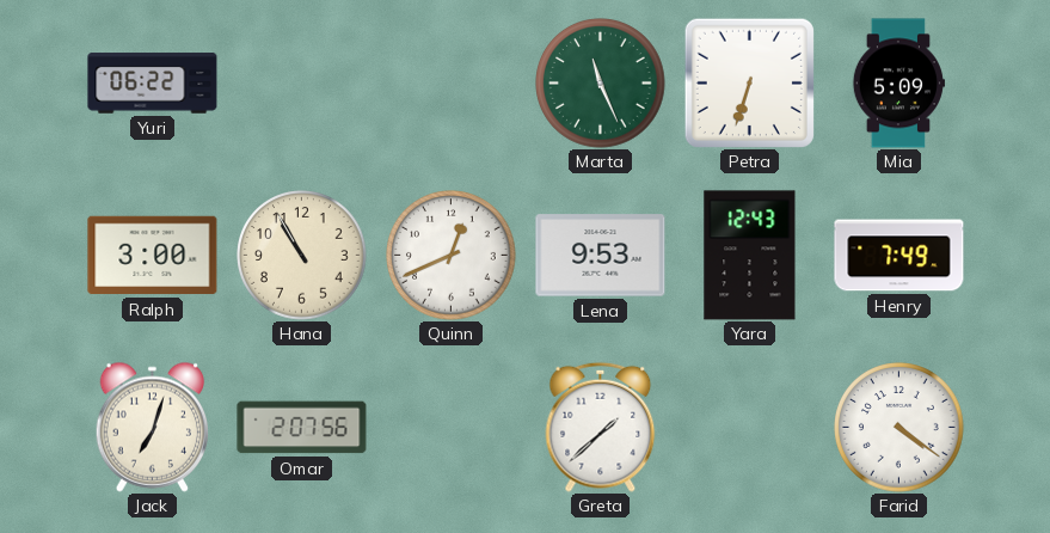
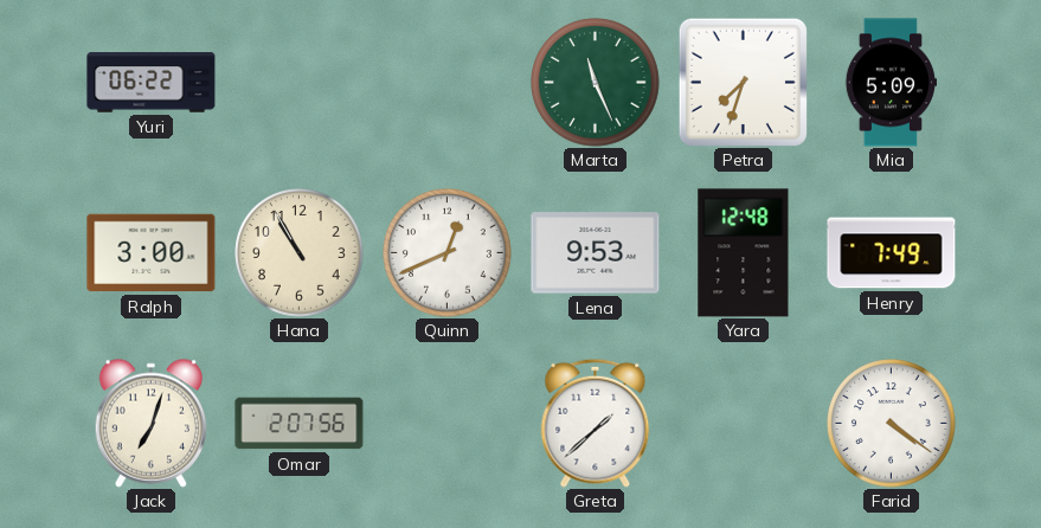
Petra: 6:33 -> 7:33
Yara: 12:43 -> 12:48
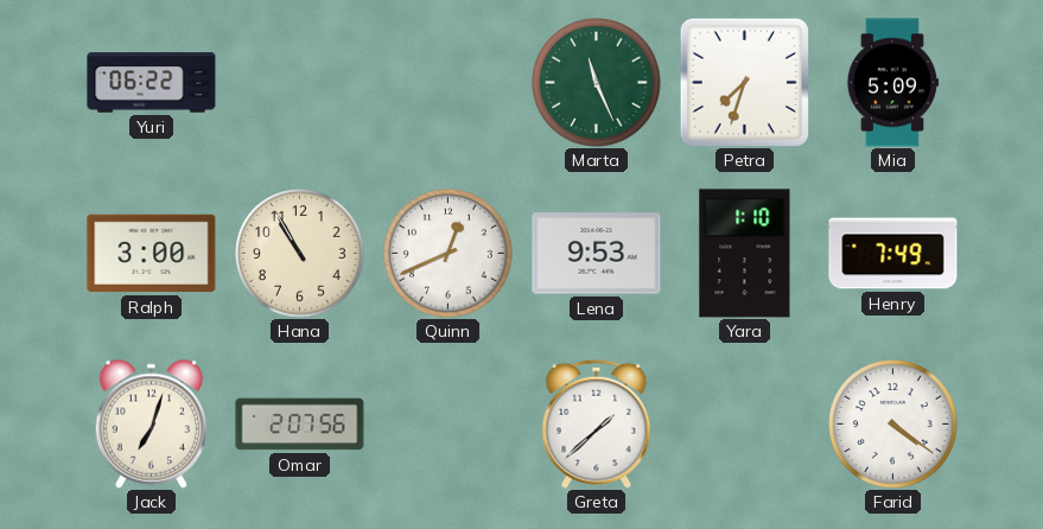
Yara: 12:48 -> 1:10
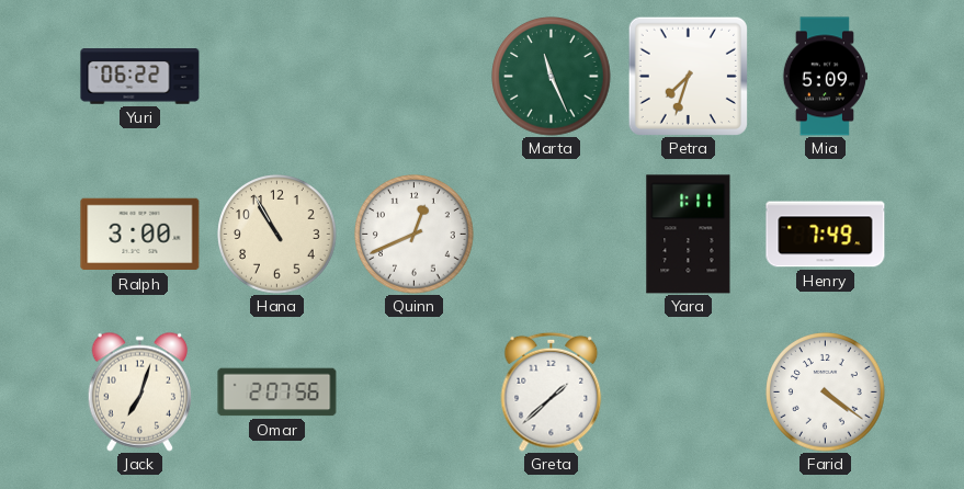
Lena: 9:53 -> none
Yara: 1:10 -> 1:11
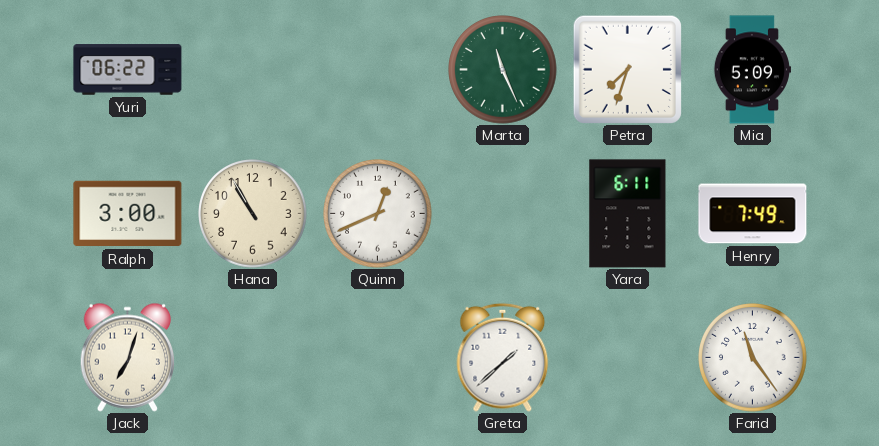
Yara: 1:11 -> 6:11
Omar: 2:07 -> none
Farid: 4:21 -> 11:24
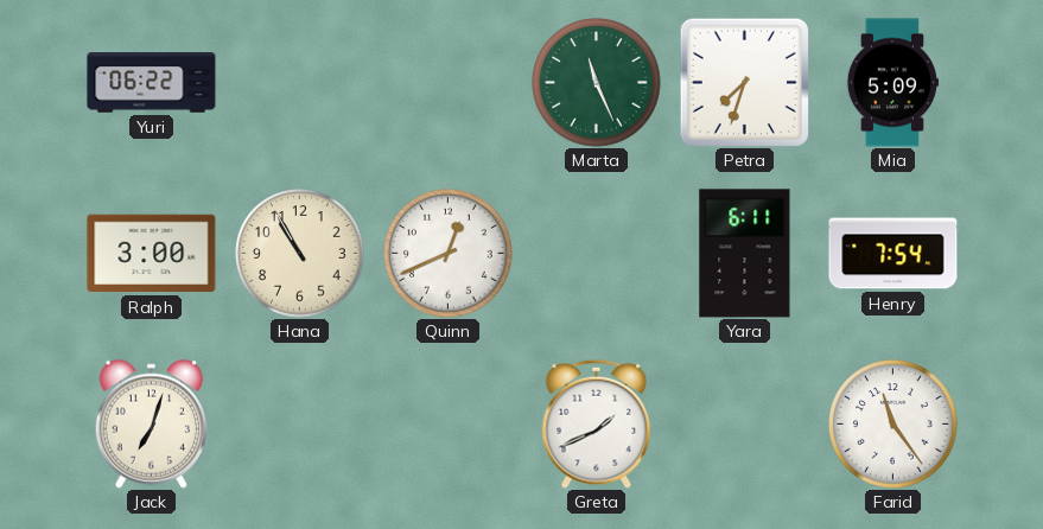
Henry: 7:49 -> 7:54
Greta: 1:38 -> 1:41
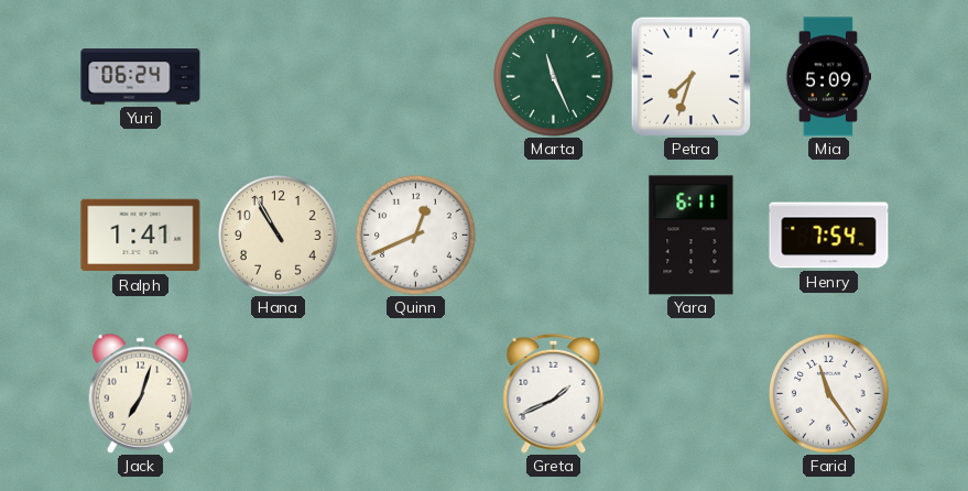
Yuri: 06:22 -> 06:24
Ralph: 3:00 -> 1:41
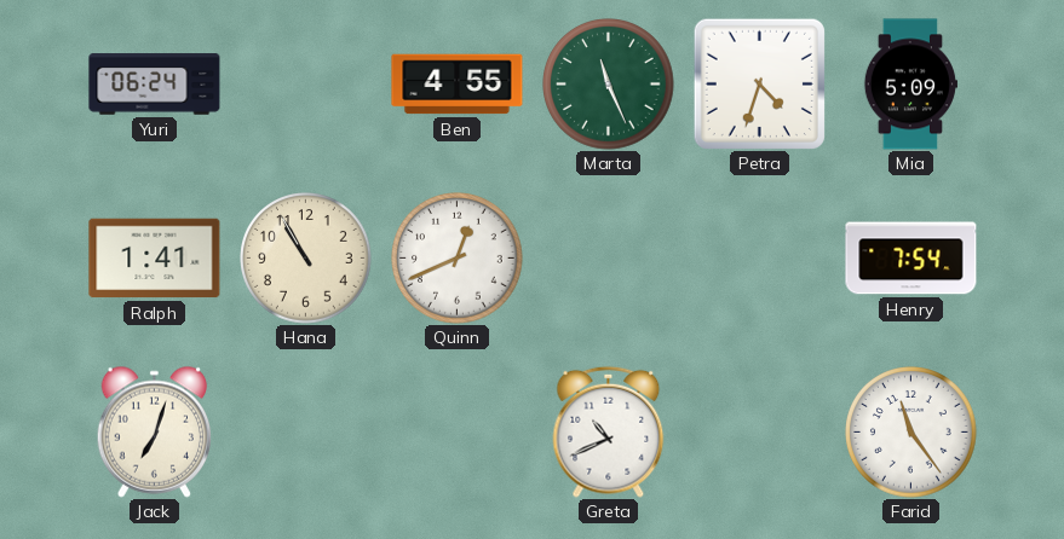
Ben: none -> 4:55
Petra: 7:33 -> 4:33
Yara: 6:11 -> none
Greta: 1:41 -> 10:41
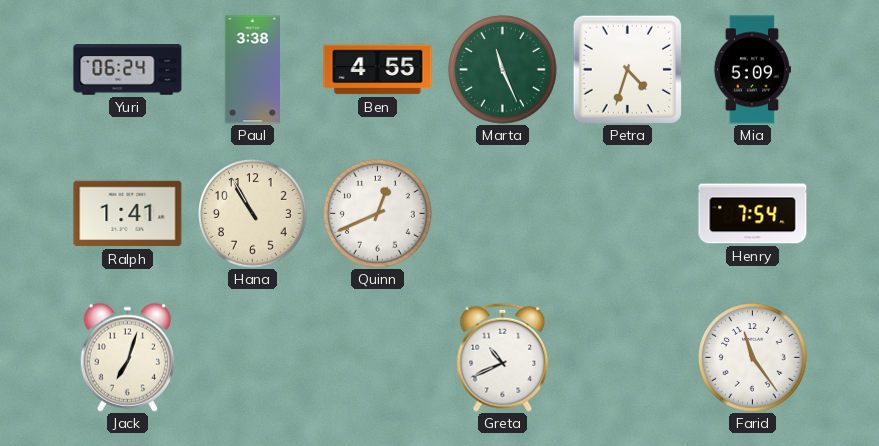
Paul: none -> 3:38
